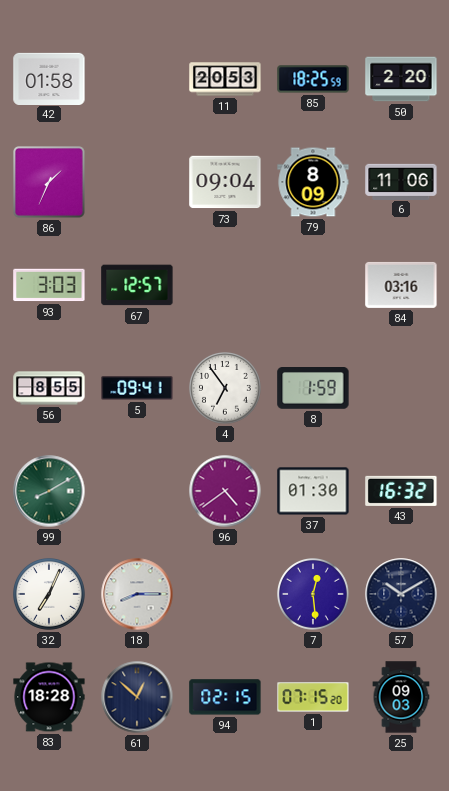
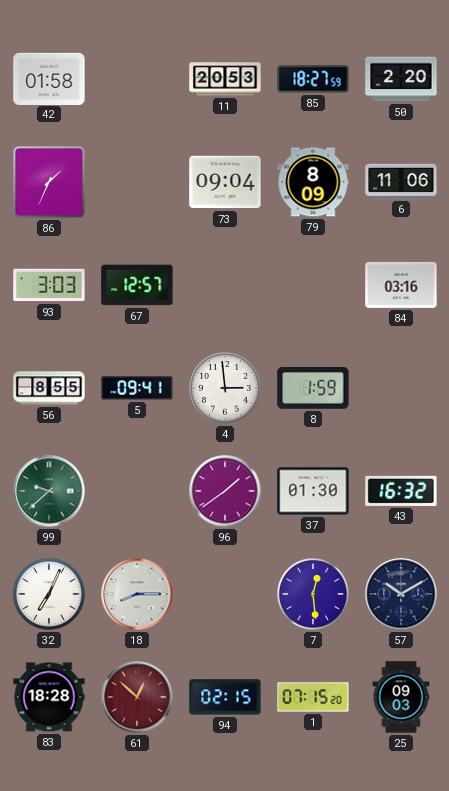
85: 18:25 -> 18:27
4: 6:54 -> 2:59
99: 8:10 -> 9:38
96: 4:39 -> 1:39
61 dial: navy -> burgundy
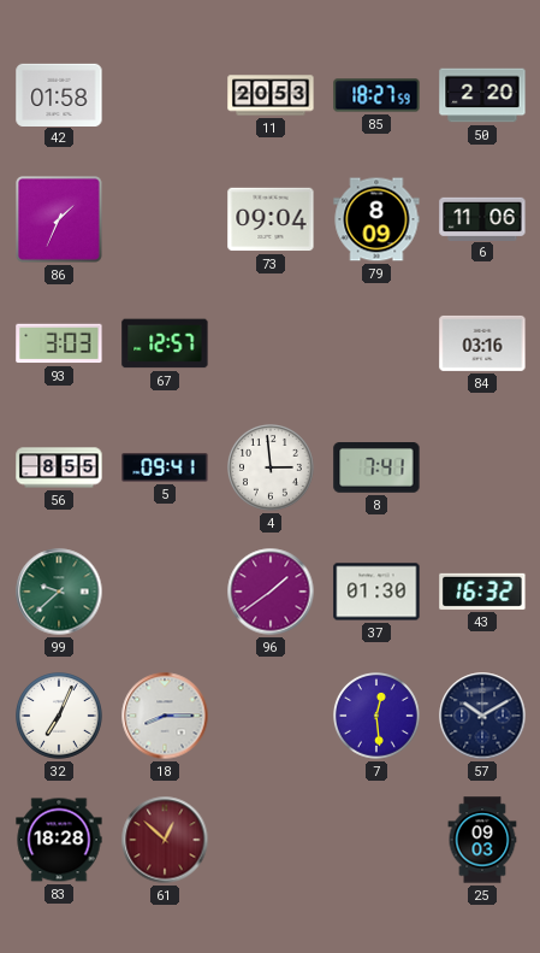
8: 1:59 -> 7:41
94: 02:15 -> none
1: 07:15 -> none
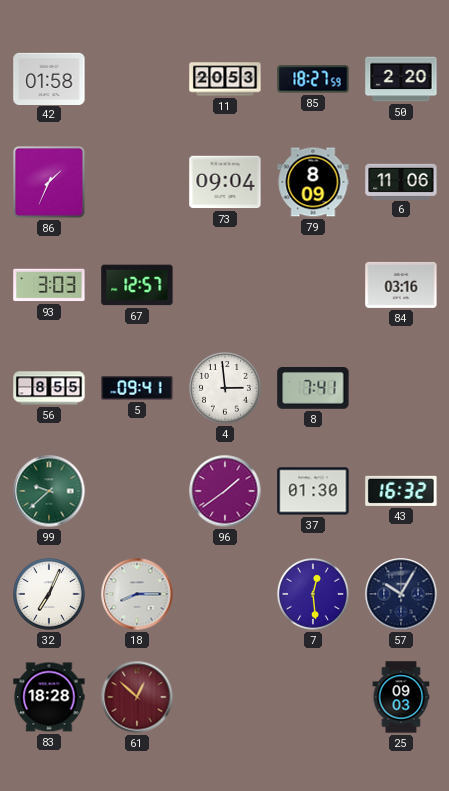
57: 10:10 -> 10:05
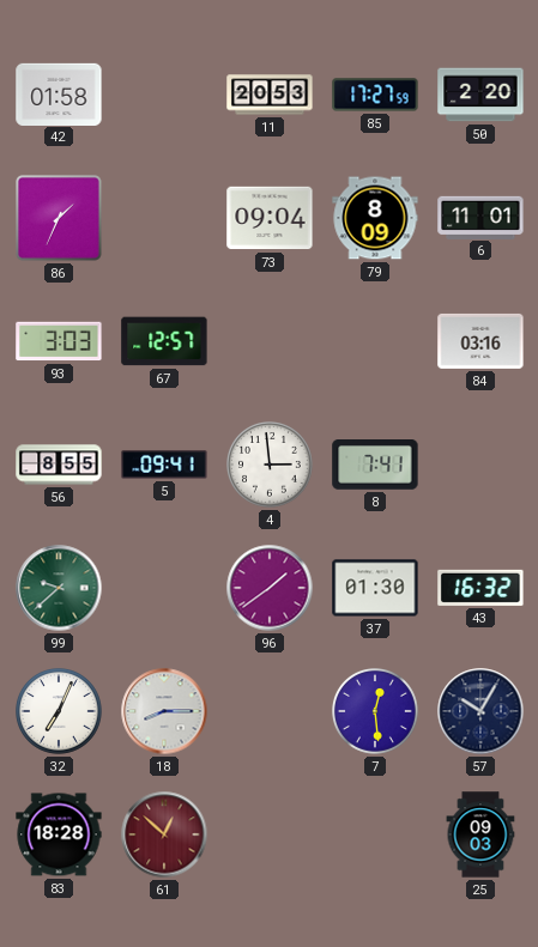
85: 18:27 -> 17:27
6: 11:06 -> 11:01
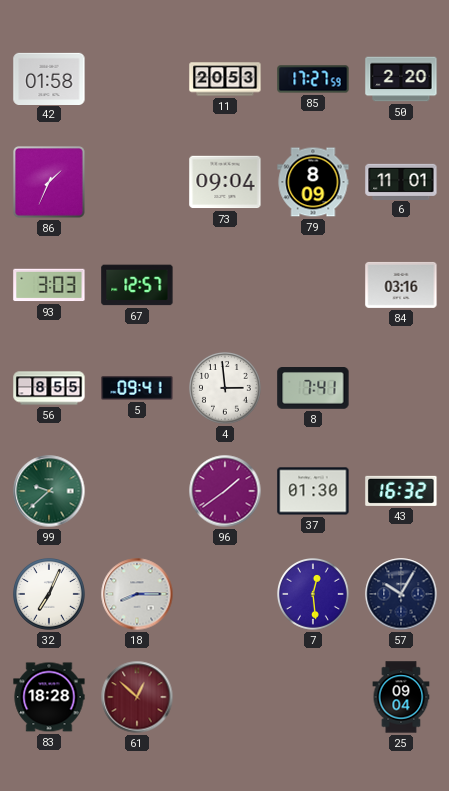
25: 09:03 -> 09:04
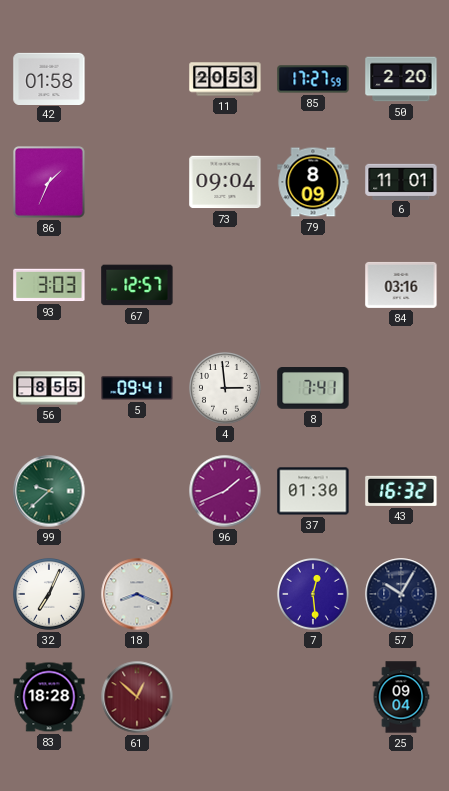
96: 1:39 -> 1:41
18: 8:15 -> 8:19
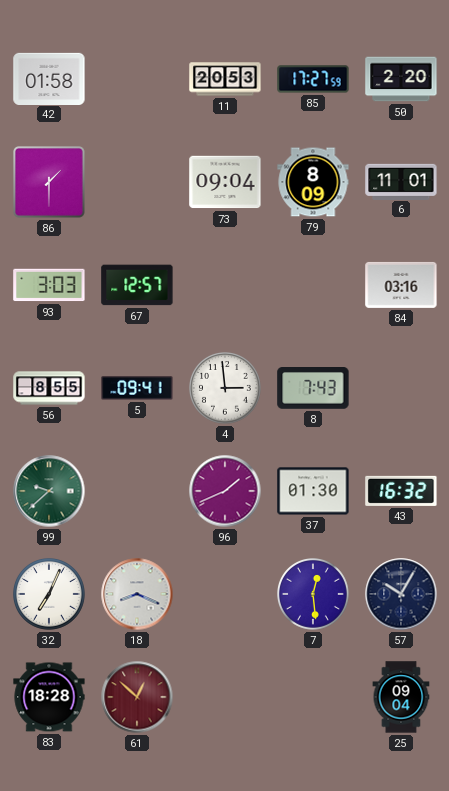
86: 1:34 -> 1:30
8: 7:41 -> 7:43
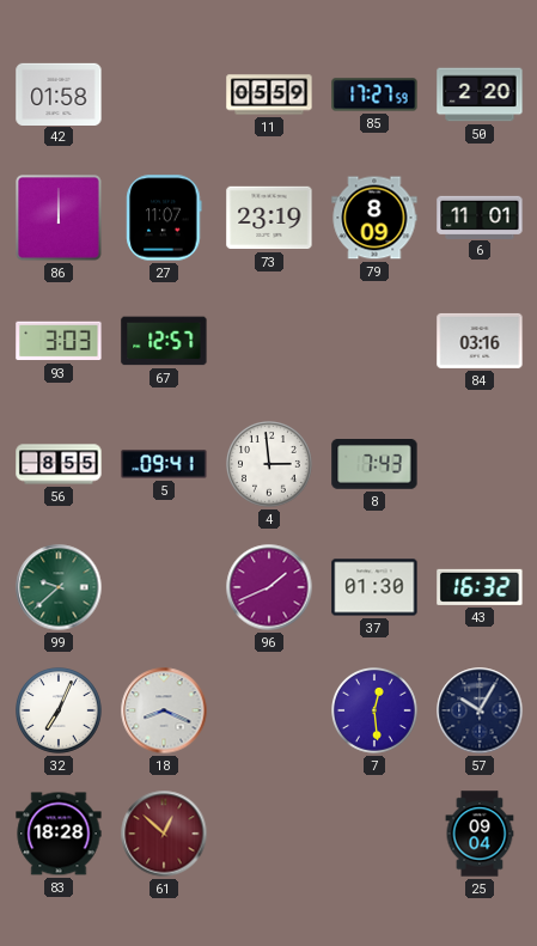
11: 20:53 -> 05:59
86: 1:30 -> 12:00
27: none -> 11:07
73: 09:04 -> 23:19
